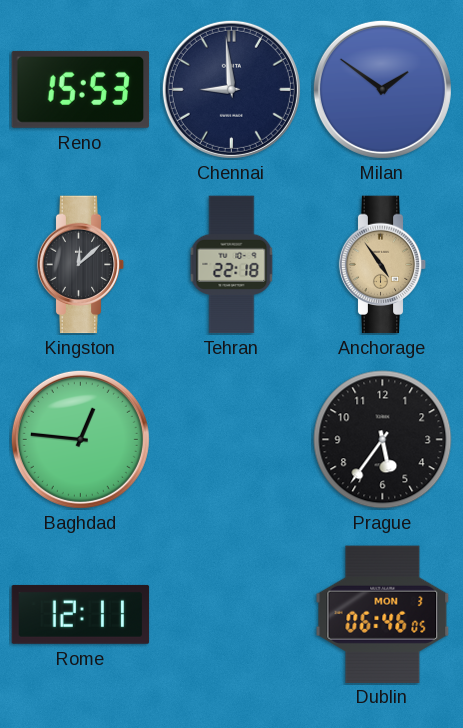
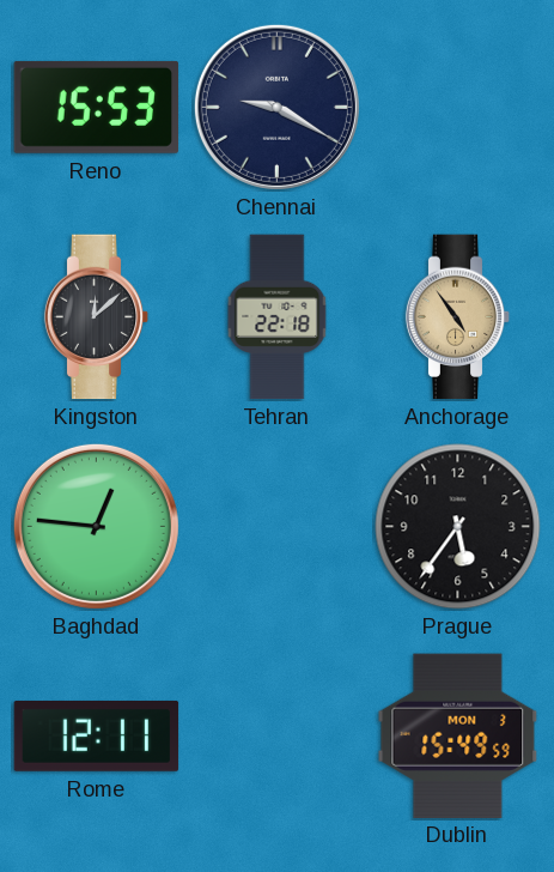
Chennai: 8:59 -> 9:20
Milan: 1:51 -> none
Dublin: 06:46 -> 15:49
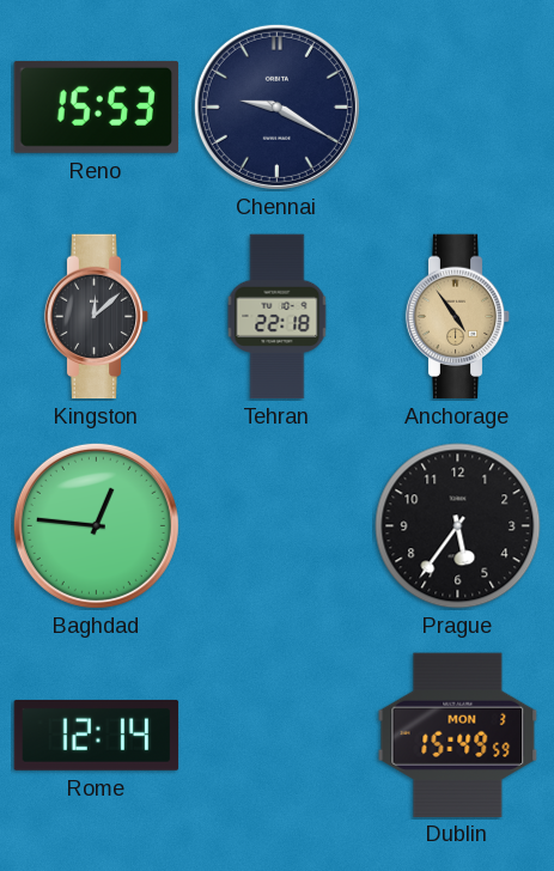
Rome: 12:11 -> 12:14
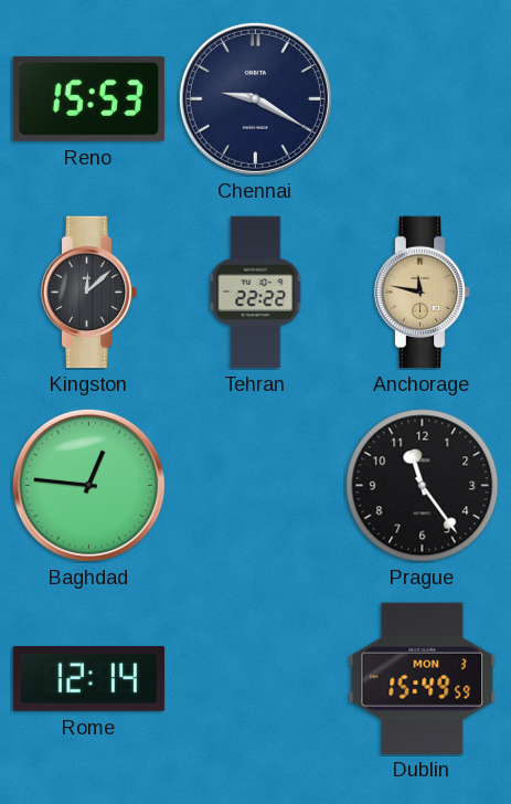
Tehran: 22:18 -> 22:22
Anchorage: 4:54 -> 11:47
Prague: 5:36 -> 11:24
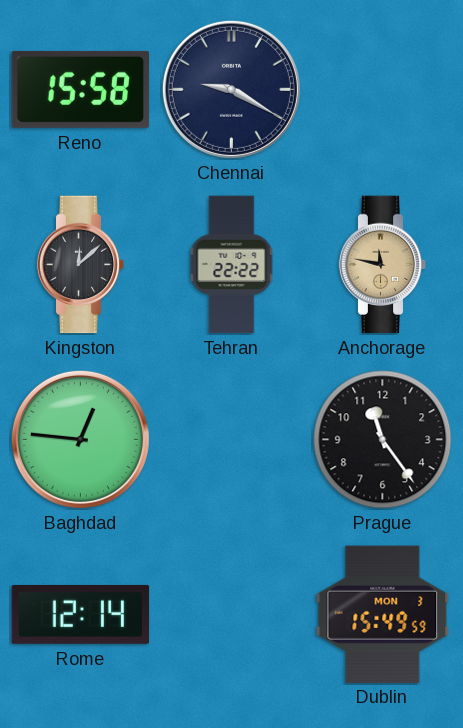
Reno: 15:53 -> 15:58
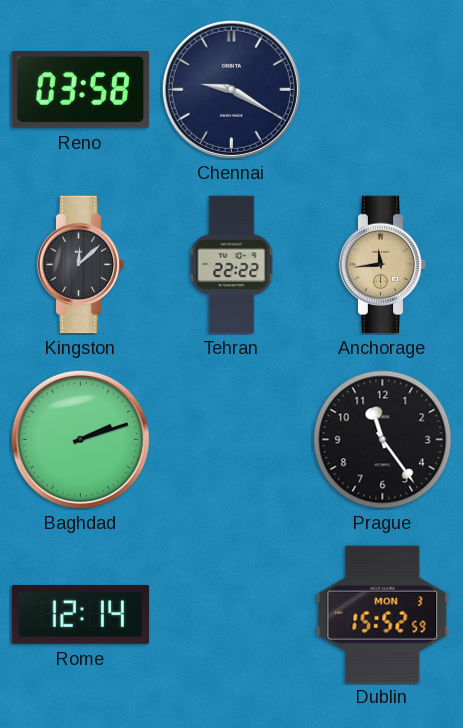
Reno: 15:58 -> 03:58
Anchorage: 11:47 -> 11:44
Baghdad: 12:46 -> 2:12
Dublin: 15:49 -> 15:52
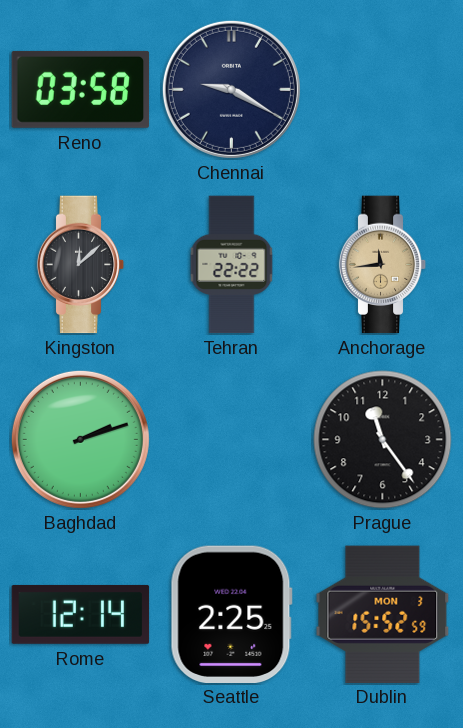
Seattle: none -> 2:25
